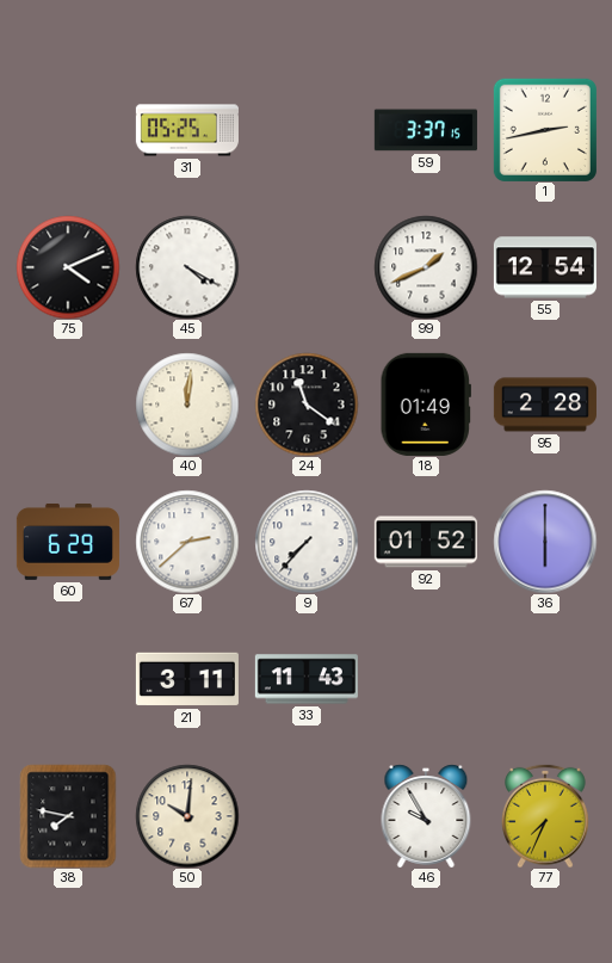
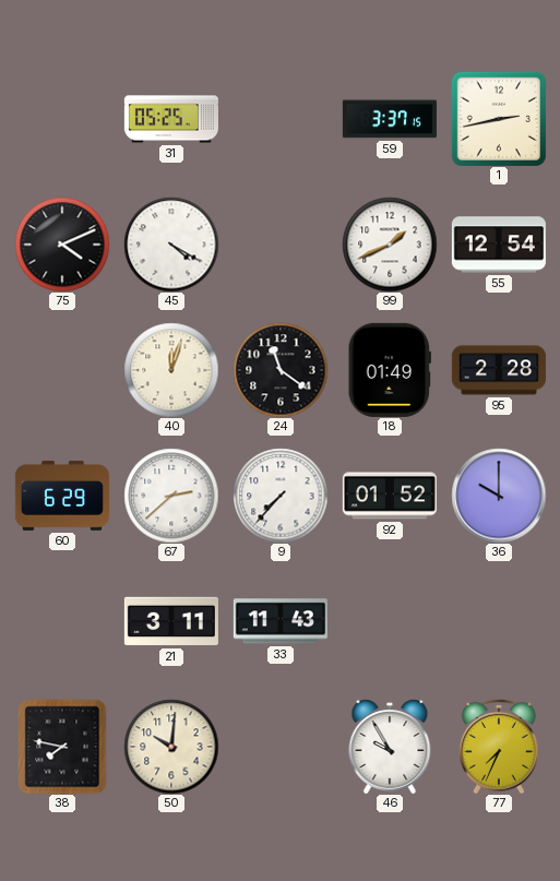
40: 12:01 -> 12:03
36: 6:00 -> 10:00
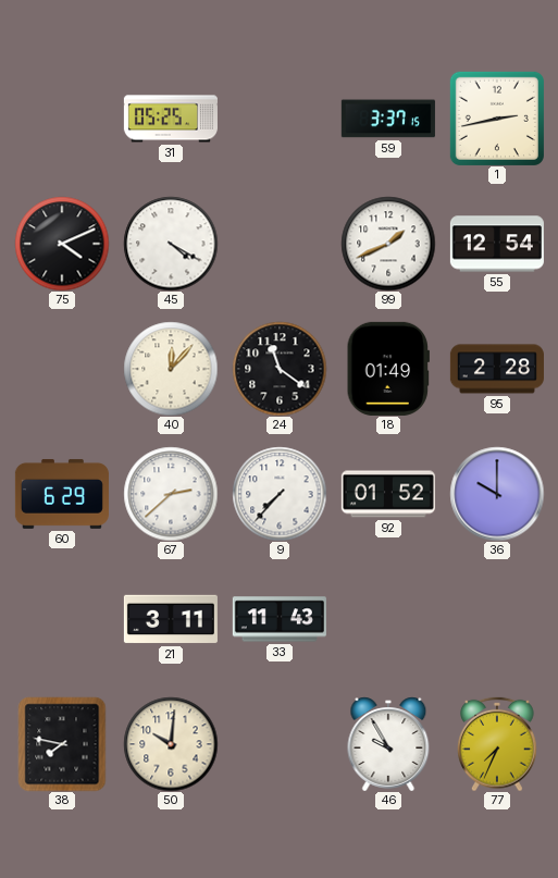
40: 12:03 -> 12:07
